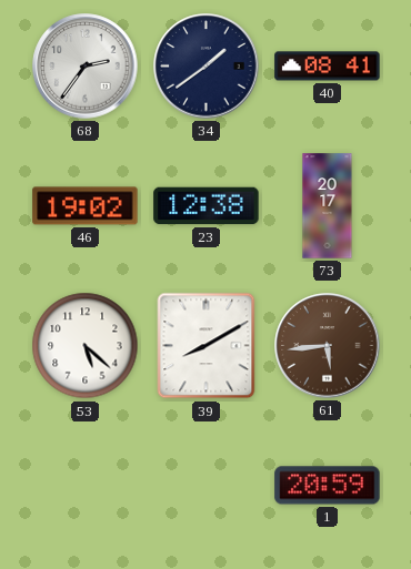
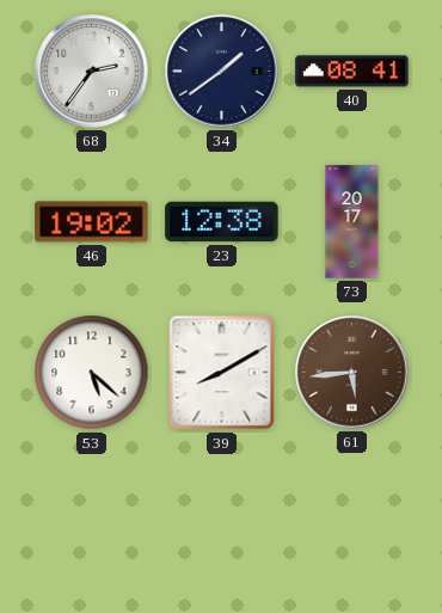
1: 20:59 -> none
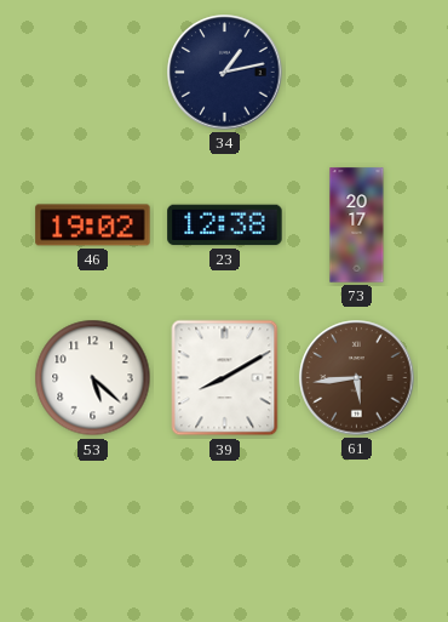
68: 2:36 -> none
34: 1:39 -> 1:13
40: 08:41 -> none
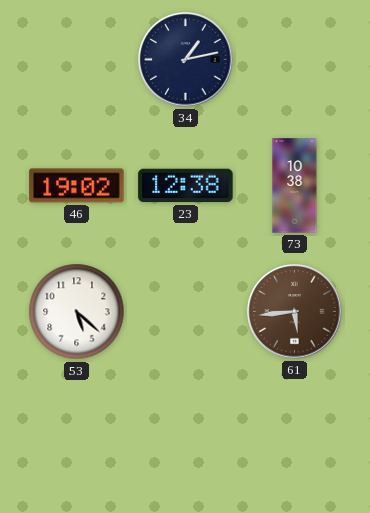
73: 20:17 -> 10:38
39: 8:10 -> none
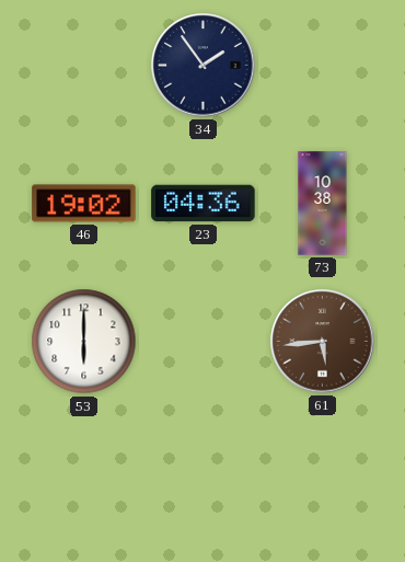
34: 1:13 -> 1:54
23: 12:38 -> 04:36
53: 5:22 -> 6:00
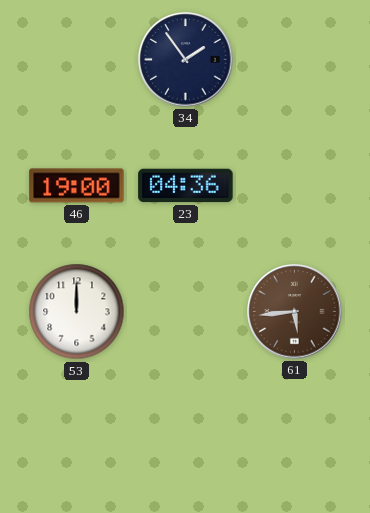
46: 19:02 -> 19:00
73: 10:38 -> none
53: 6:00 -> 12:00
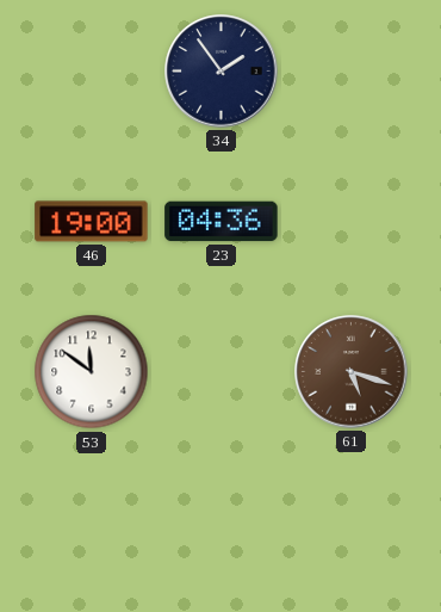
53: 12:00 -> 11:51
61: 5:44 -> 5:18
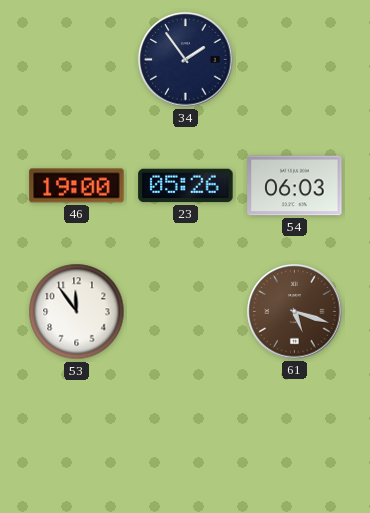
23: 04:36 -> 05:26
54: none -> 06:03
53: 11:51 -> 11:54
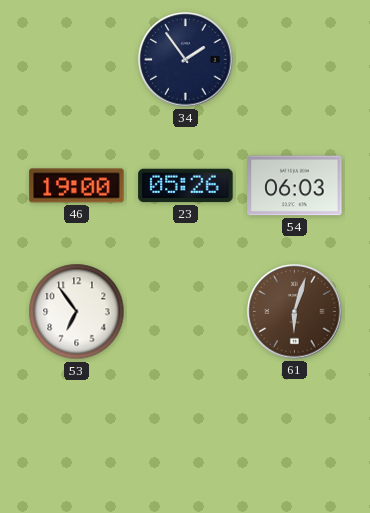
53: 11:54 -> 6:54
61: 5:18 -> 6:03
